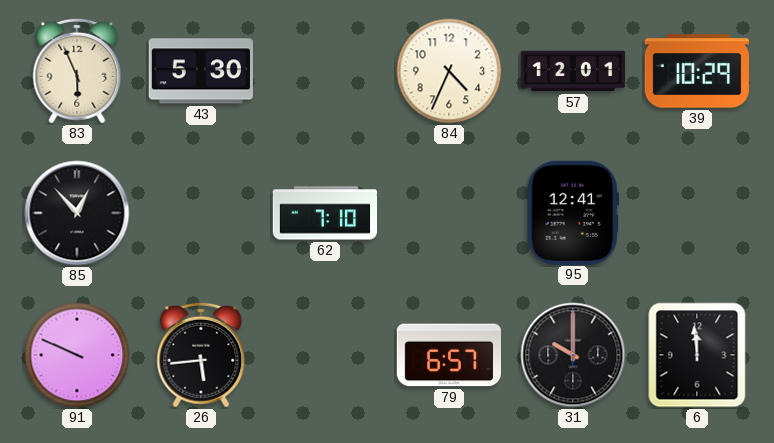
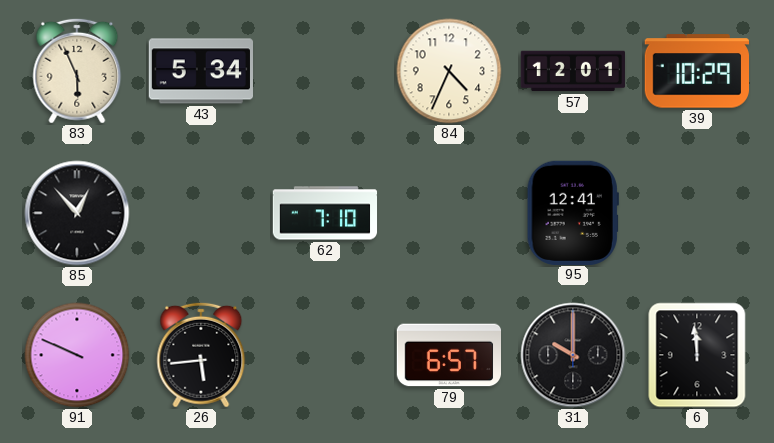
43: 5:30 -> 5:34
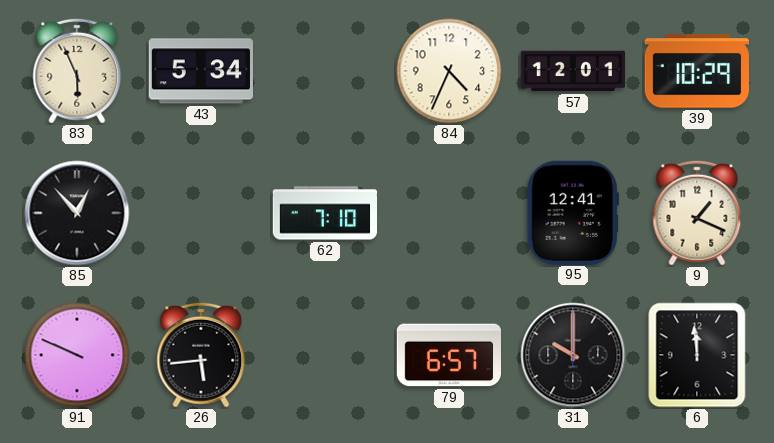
9: none -> 1:19
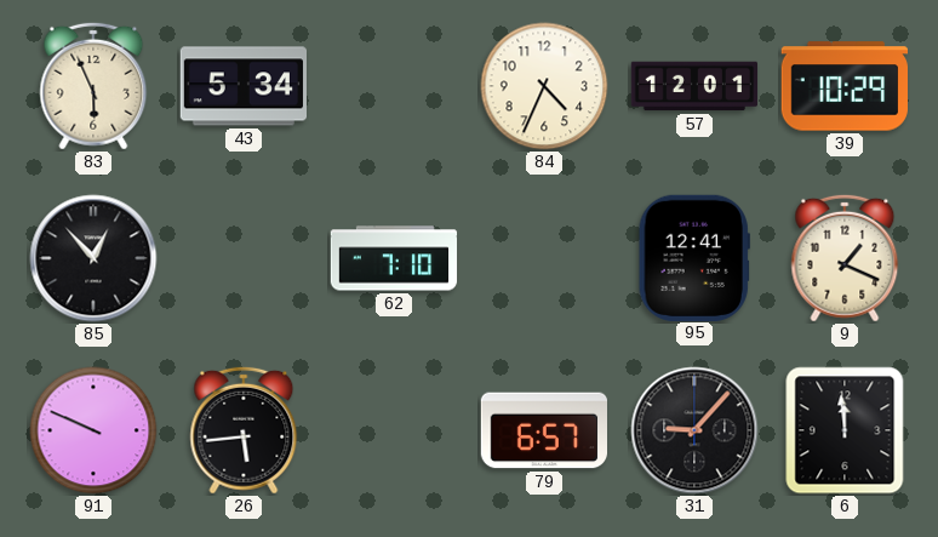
31: 10:00 -> 9:07
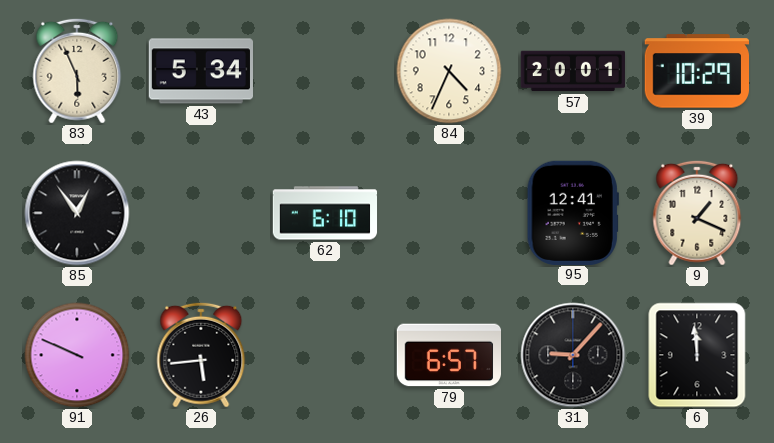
57: 12:01 -> 20:01
85: 12:53 -> 12:54
62: 7:10 -> 6:10
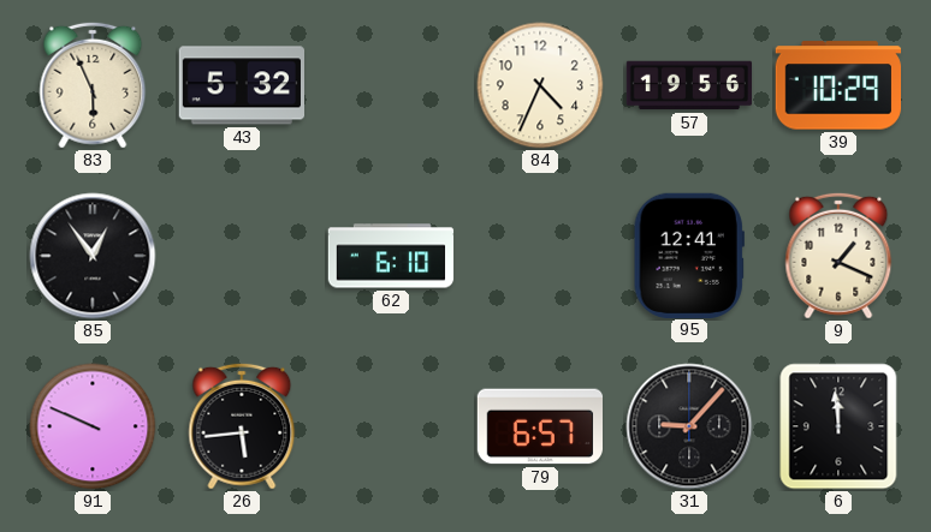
43: 5:34 -> 5:32
57: 20:01 -> 19:56
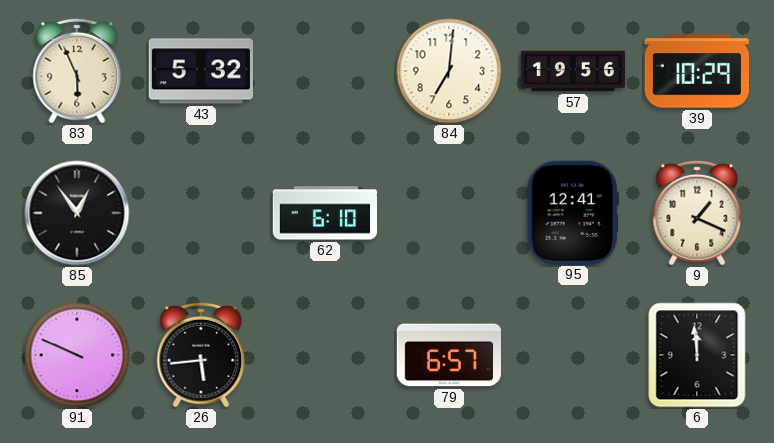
84: 4:34 -> 7:01
31: 9:07 -> none
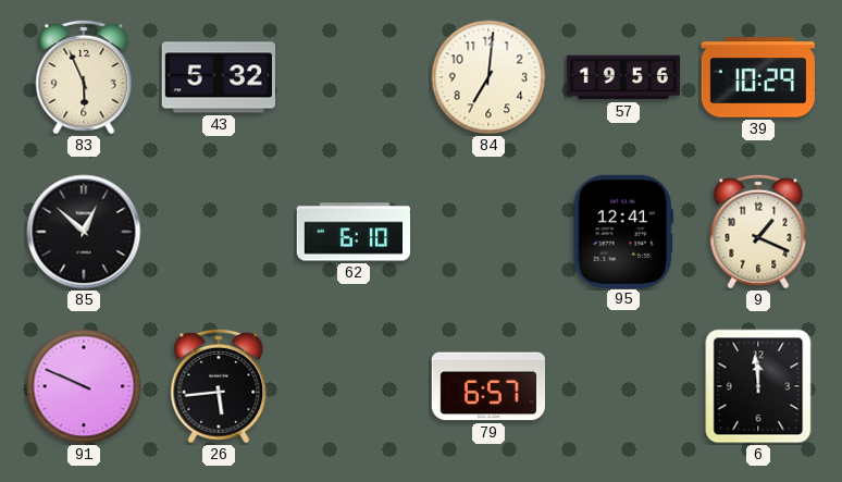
85: 12:54 -> 12:52
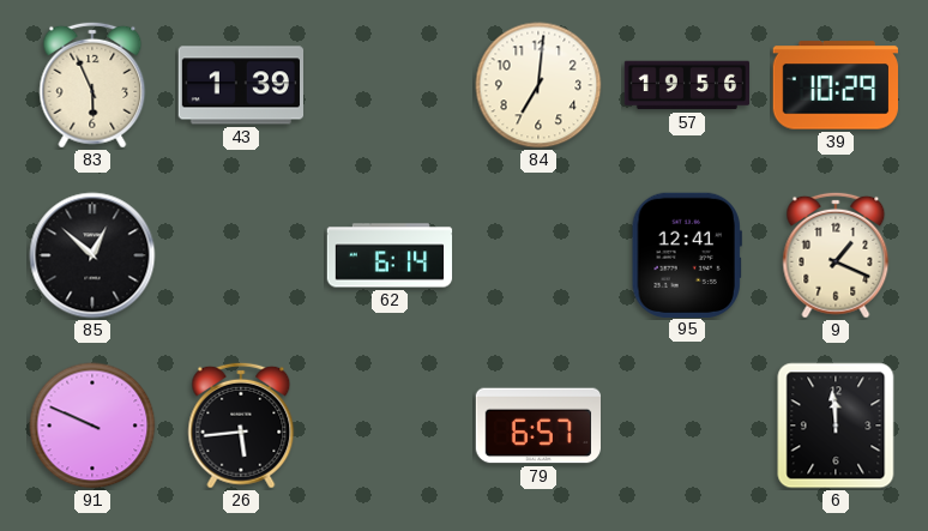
43: 5:32 -> 1:39
62: 6:10 -> 6:14
